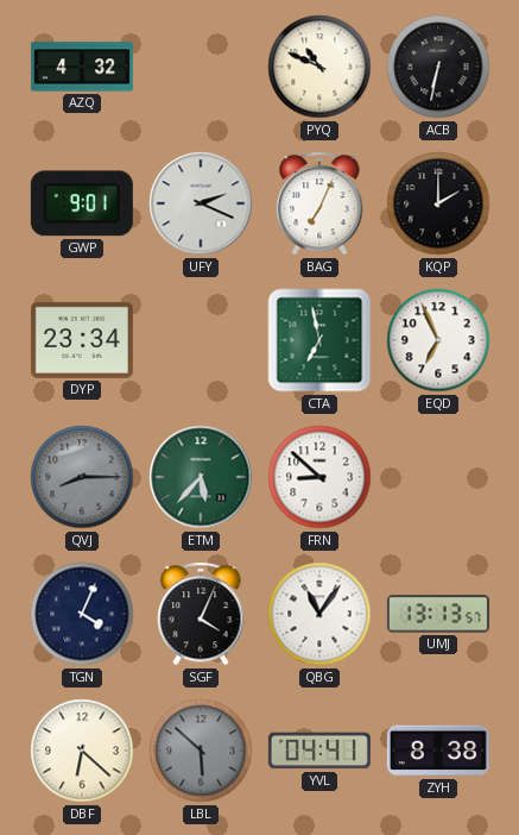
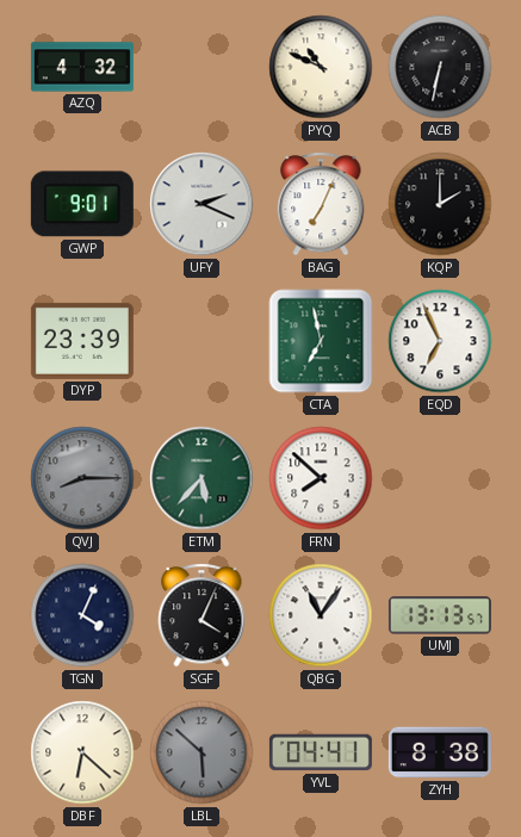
DYP: 23:34 -> 23:39
FRN: 8:52 -> 7:52
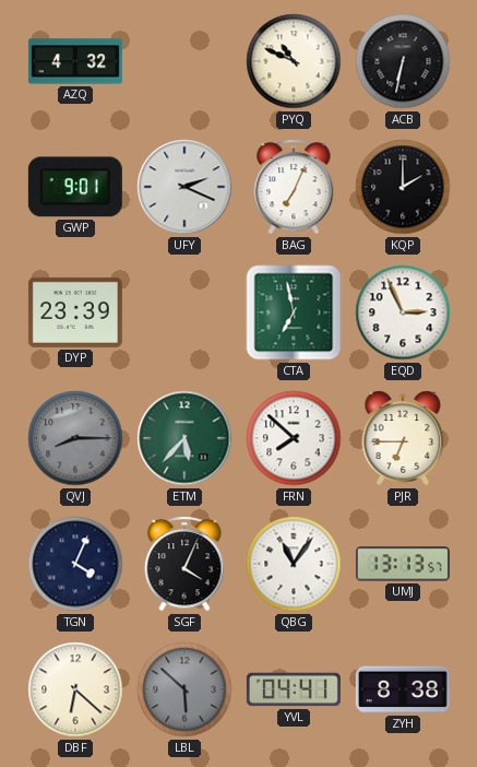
EQD: 6:56 -> 2:56
PJR: none -> 6:45
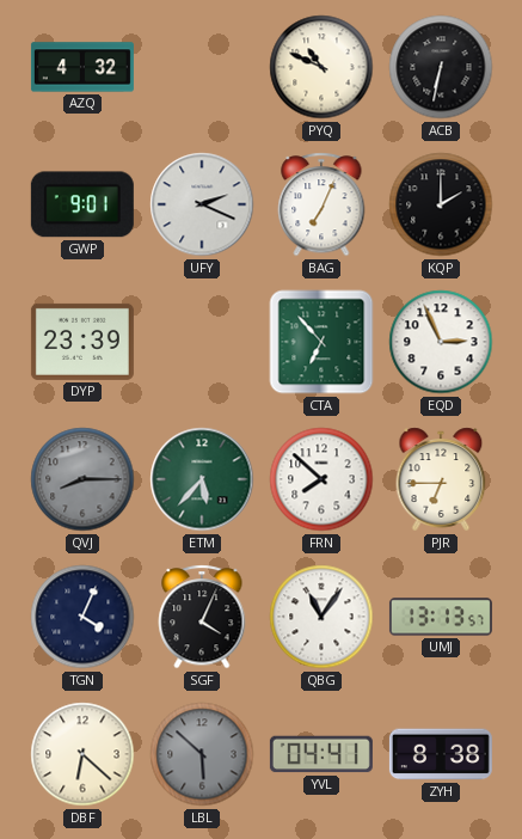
CTA: 6:58 -> 6:53
